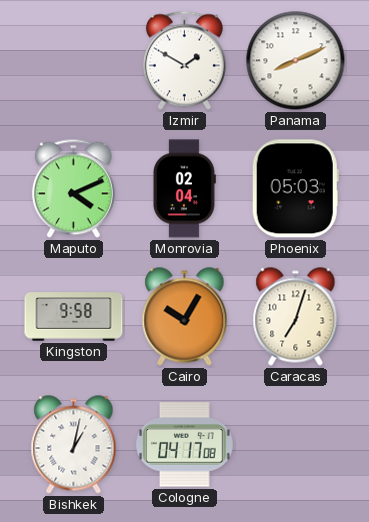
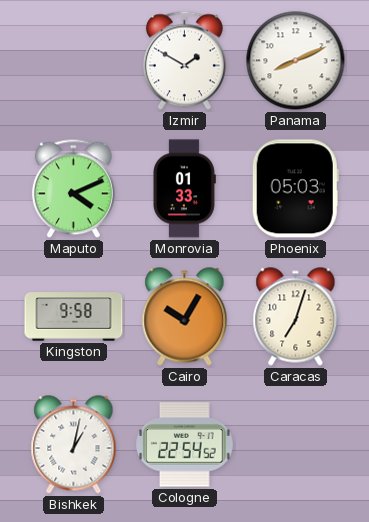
Monrovia: 02:04 -> 01:33
Cologne: 04:17 -> 22:54
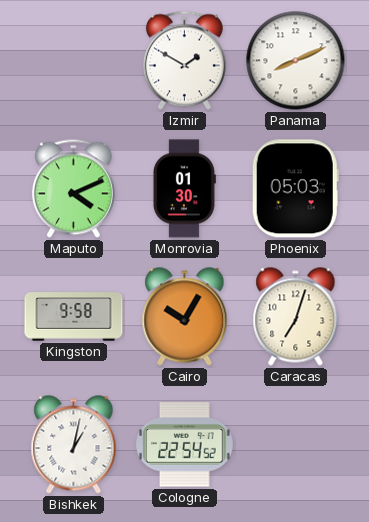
Monrovia: 01:33 -> 01:30
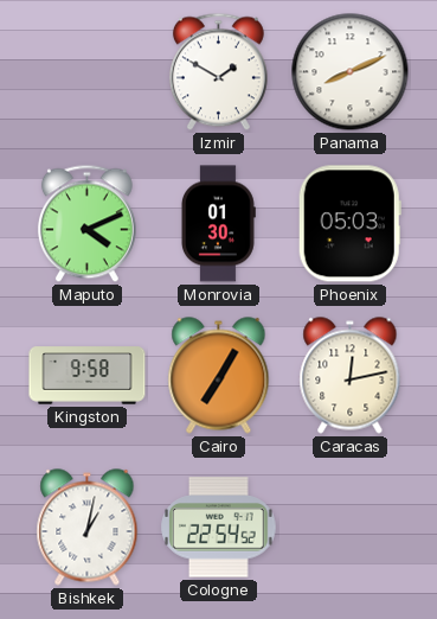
Cairo: 10:05 -> 7:05
Caracas: 7:03 -> 12:13
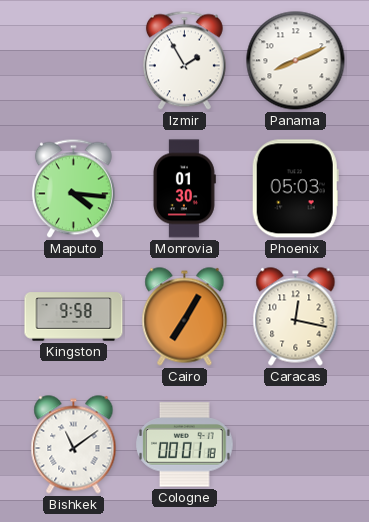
Izmir: 1:50 -> 1:55
Maputo: 4:11 -> 4:16
Caracas: 12:13 -> 12:17
Bishkek: 1:02 -> 11:09
Cologne: 22:54 -> 00:01
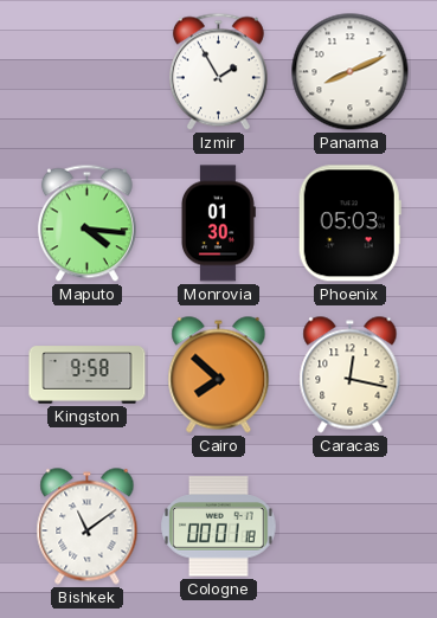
Cairo: 7:05 -> 7:52
